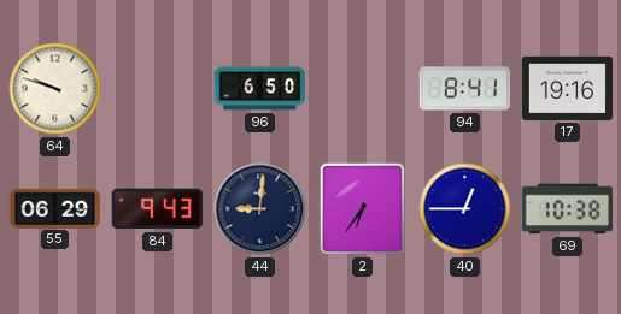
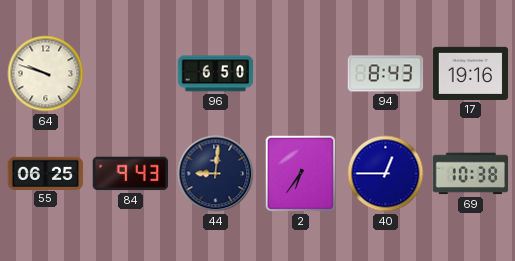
94: 8:41 -> 8:43
55: 06:29 -> 06:25
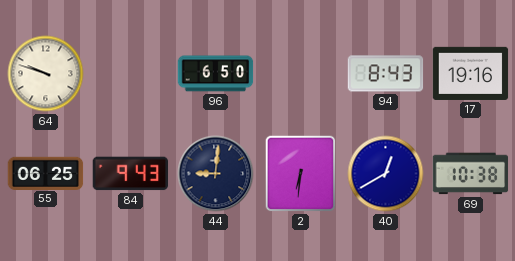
2: 6:36 -> 6:31
40: 12:45 -> 12:40
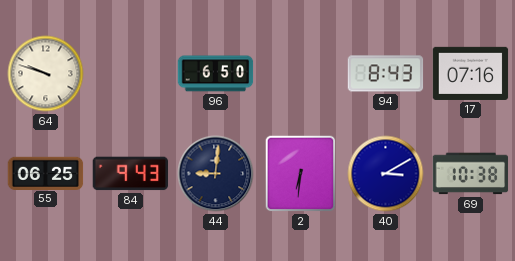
17: 19:16 -> 07:16
40: 12:40 -> 3:10
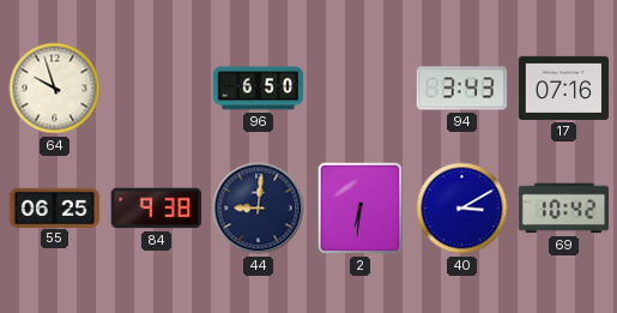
64: 9:48 -> 9:57
94: 8:43 -> 3:43
84: 9:43 -> 9:38
69: 10:38 -> 10:42
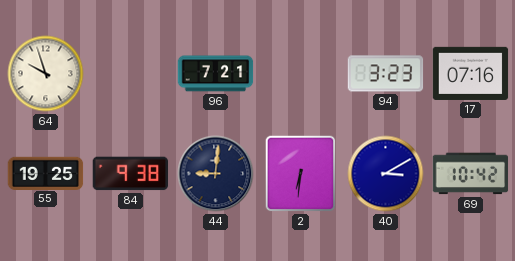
96: 6:50 -> 7:21
94: 3:43 -> 3:23
55: 06:25 -> 19:25
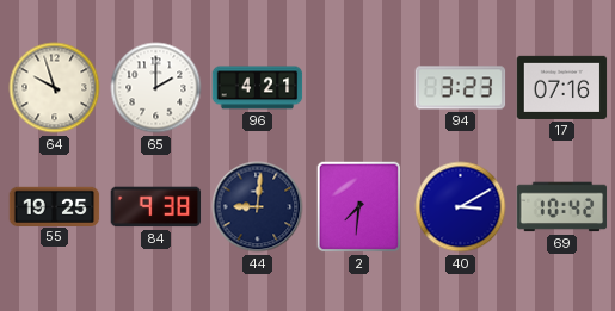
65: none -> 2:00
96: 7:21 -> 4:21
2: 6:31 -> 7:31
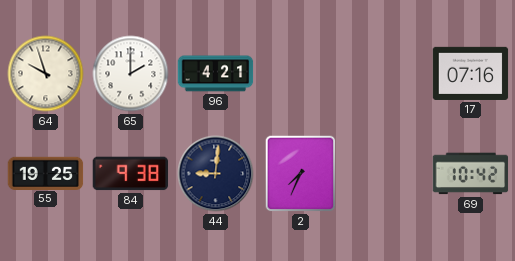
94: 3:23 -> none
2: 7:31 -> 7:34
40: 3:10 -> none
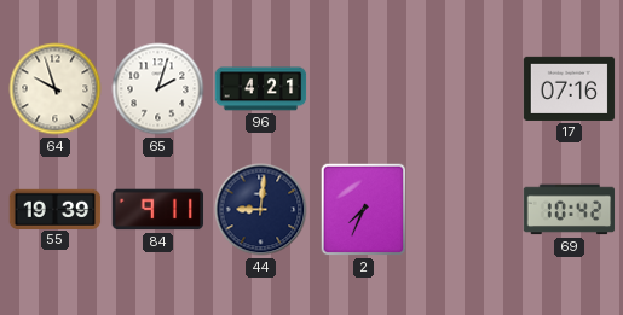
65: 2:00 -> 2:03
55: 19:25 -> 19:39
84: 9:38 -> 9:11
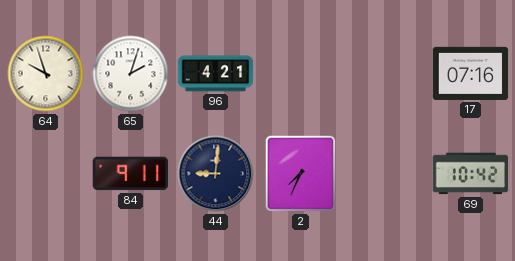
55: 19:39 -> none
